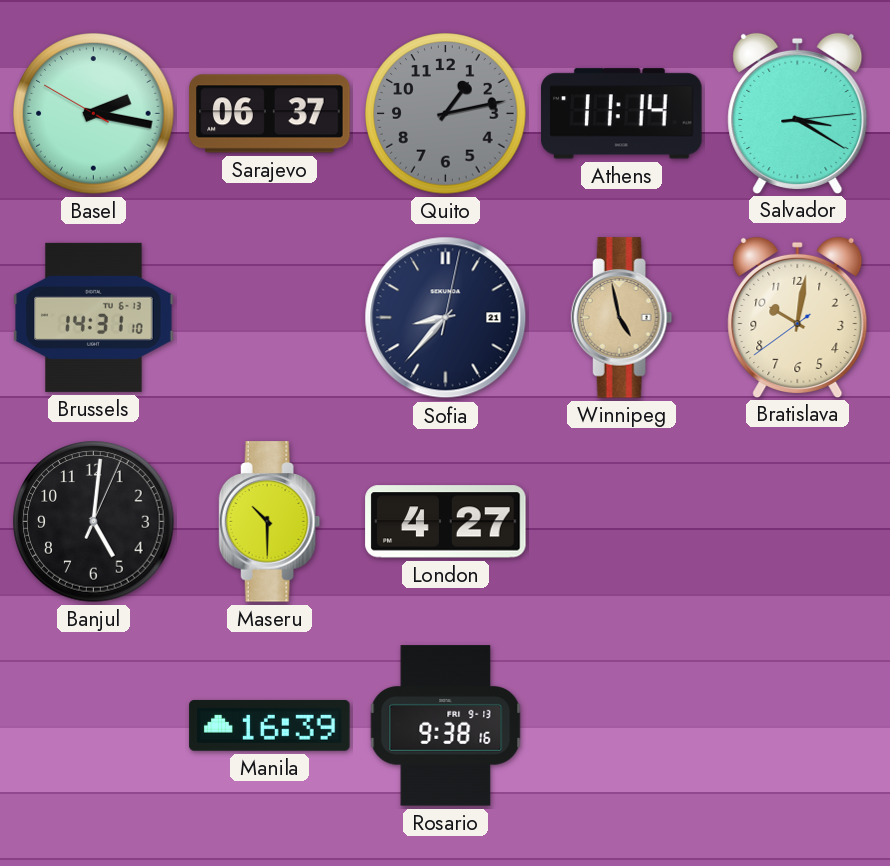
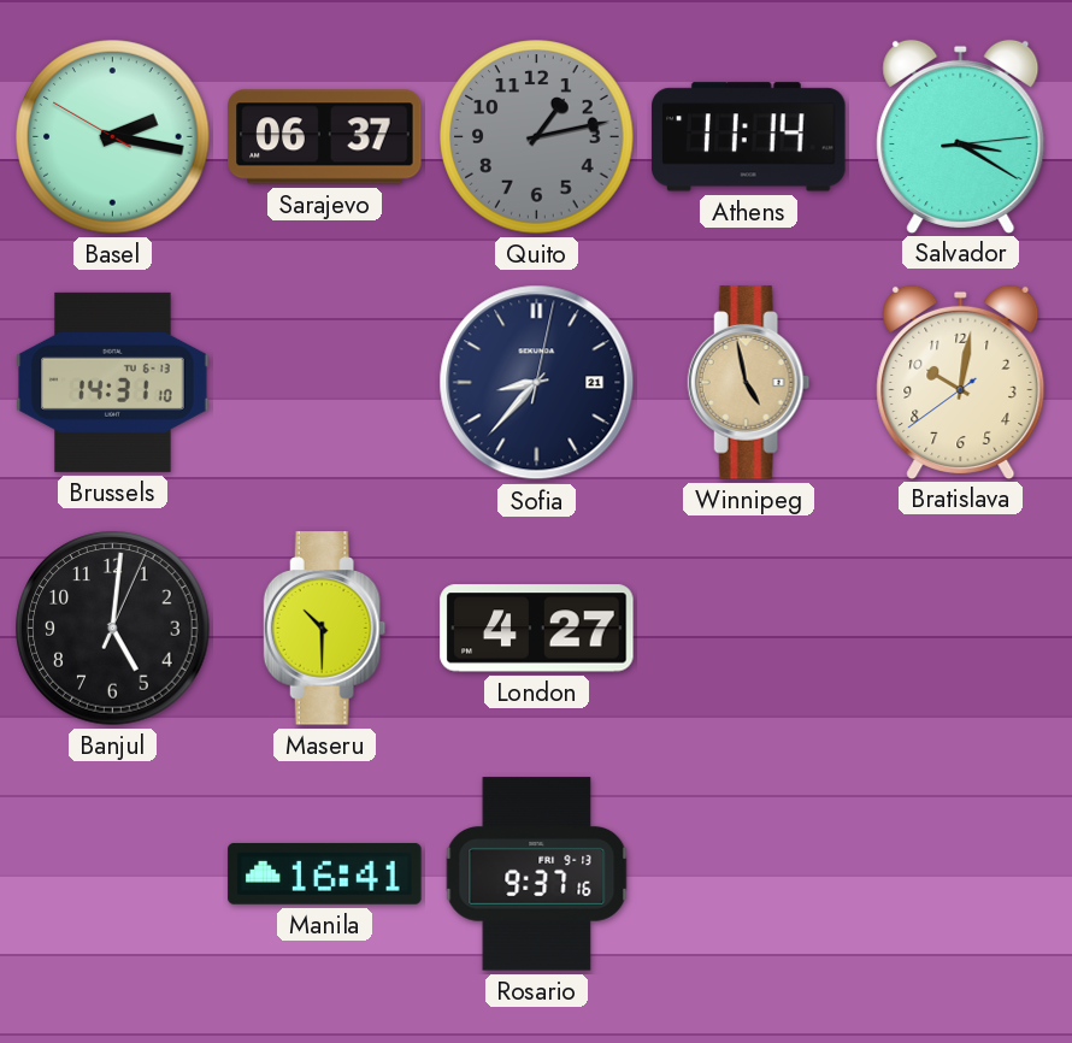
Manila: 16:39 -> 16:41
Rosario: 9:38 -> 9:37
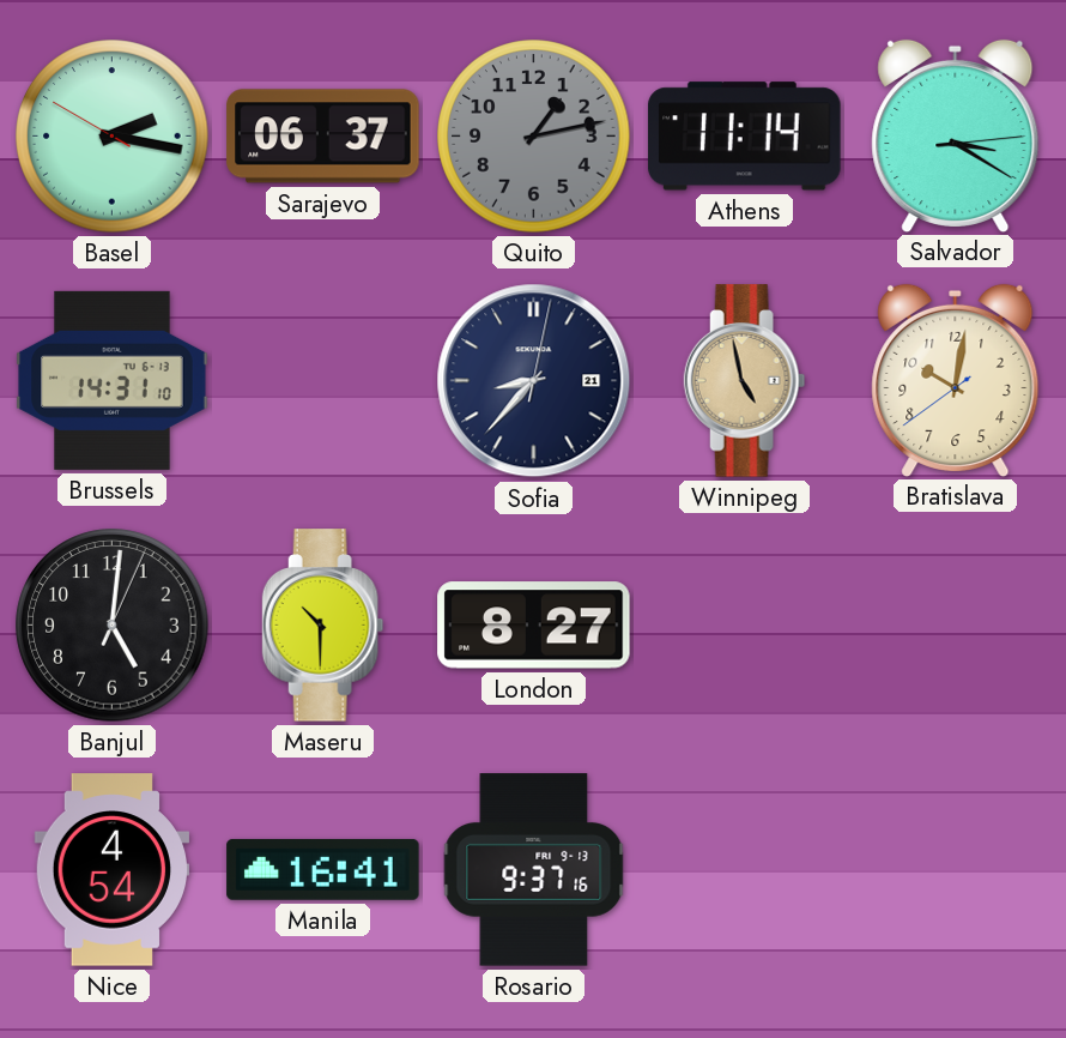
London: 4:27 -> 8:27
Nice: none -> 4:54
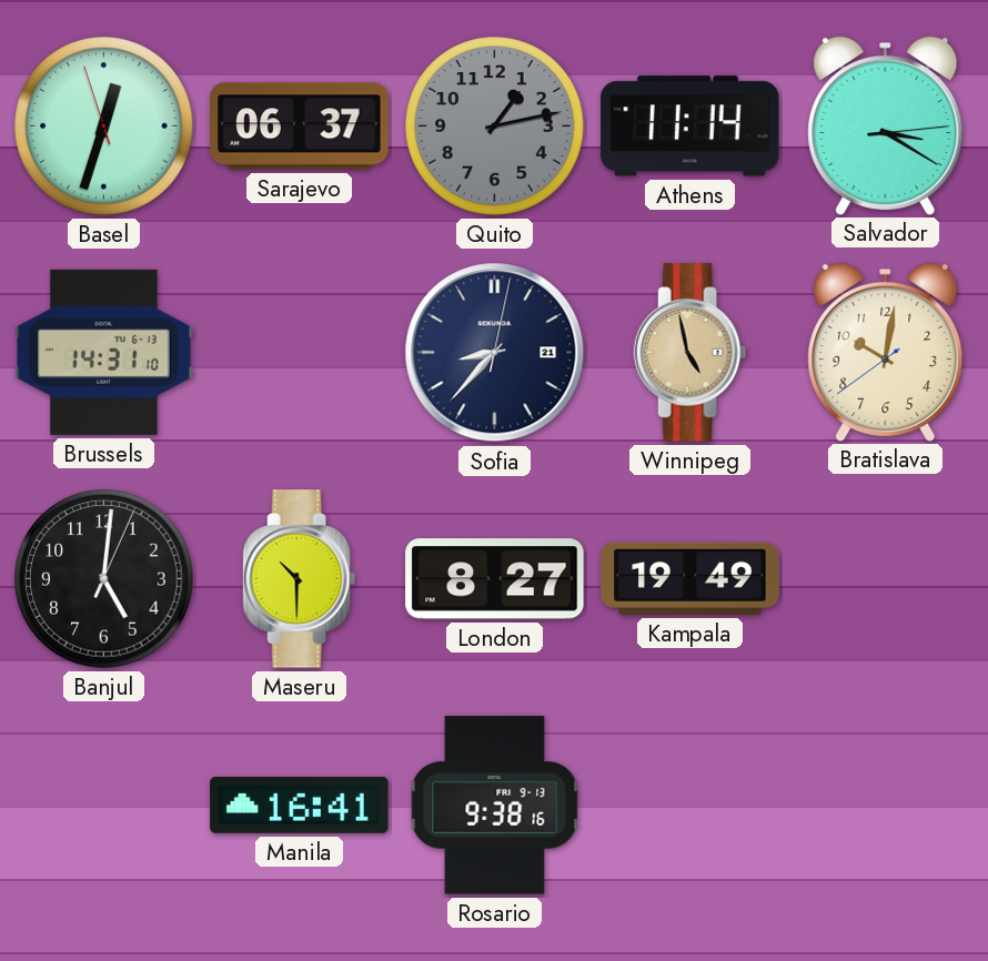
Basel: 2:16 -> 12:32
Kampala: none -> 19:49
Nice: 4:54 -> none
Rosario: 9:37 -> 9:38
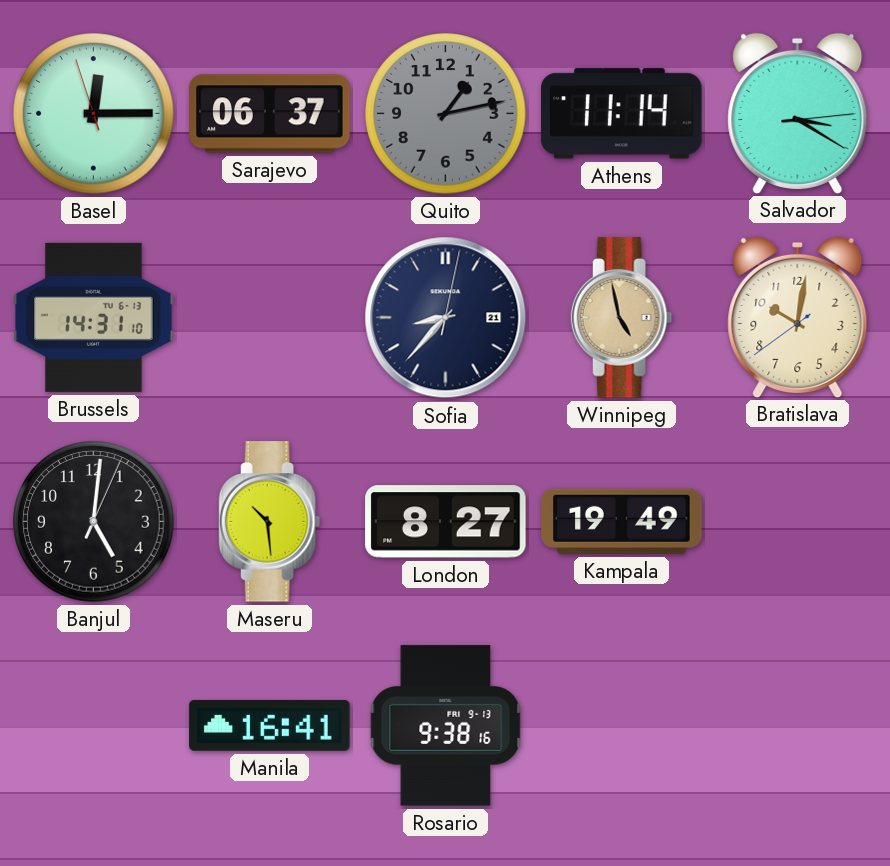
Basel: 12:32 -> 12:14
Maseru: 10:30 -> 10:29
